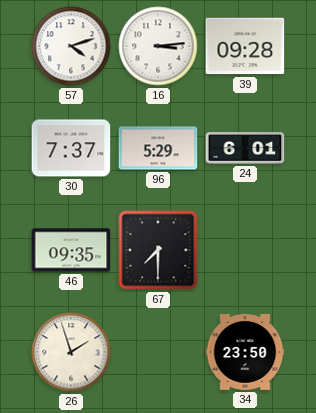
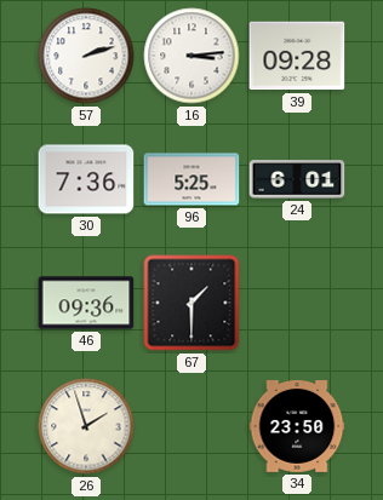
57: 4:12 -> 2:12
30: 7:37 -> 7:36
96: 5:29 -> 5:25
46: 09:35 -> 09:36
67: 7:30 -> 1:30
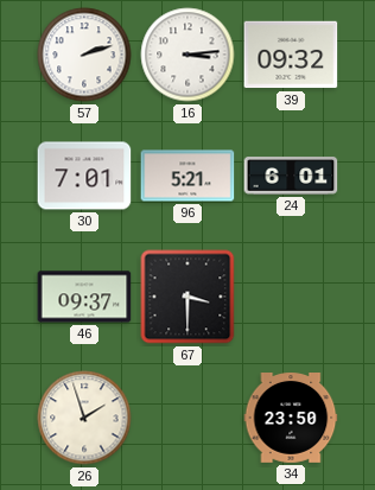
39: 09:28 -> 09:32
30: 7:36 -> 7:01
96: 5:25 -> 5:21
46: 09:36 -> 09:37
67: 1:30 -> 3:30
